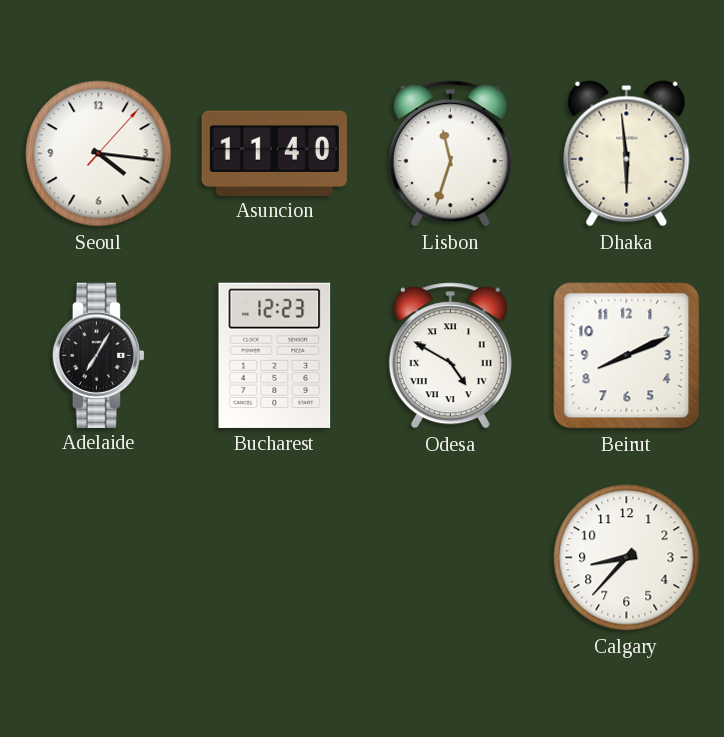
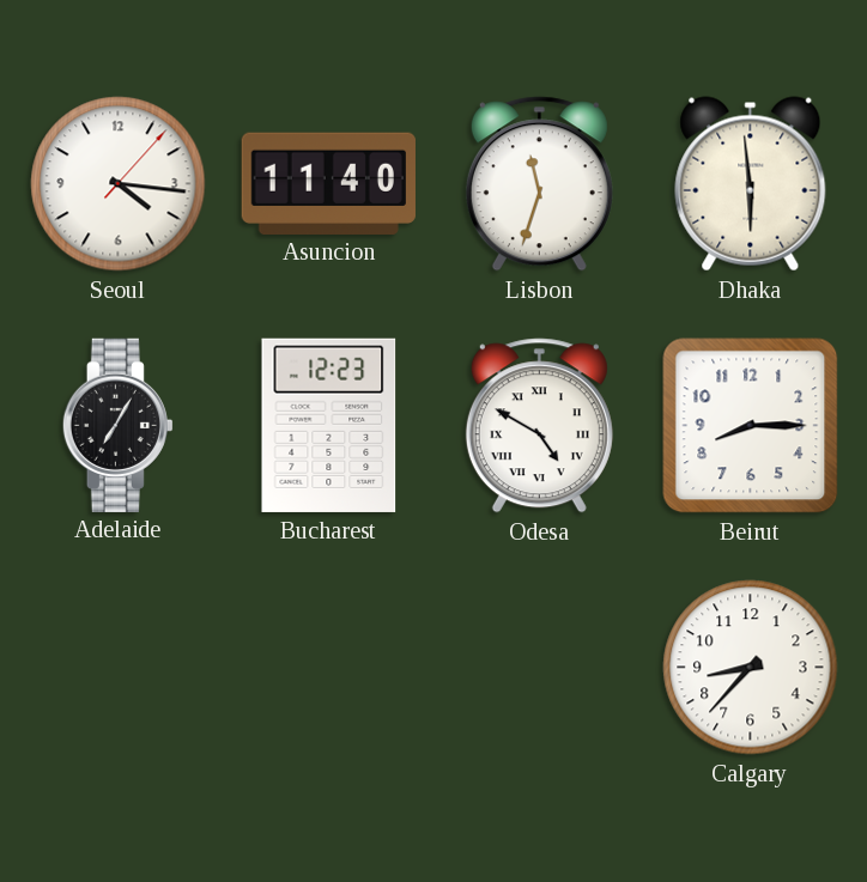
Beirut: 8:11 -> 8:15
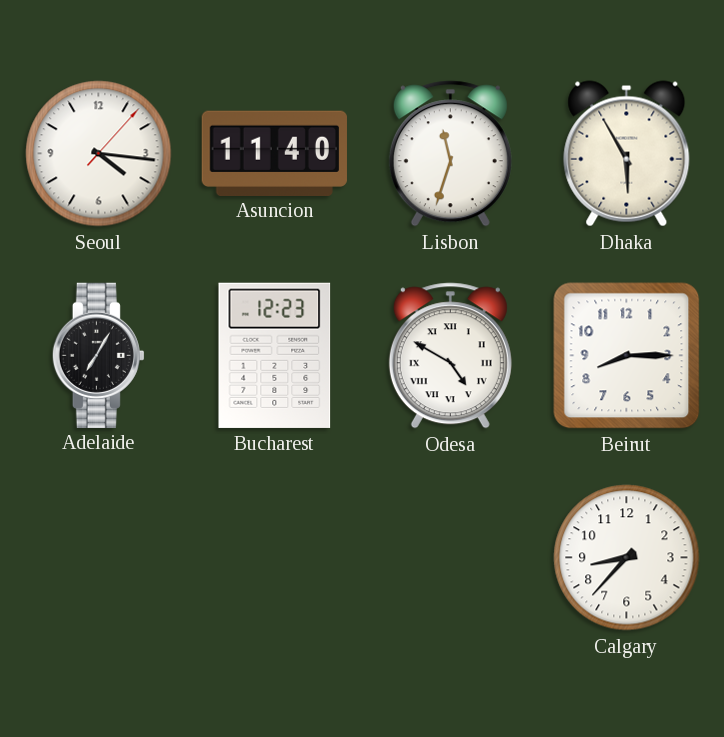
Dhaka: 5:59 -> 5:55
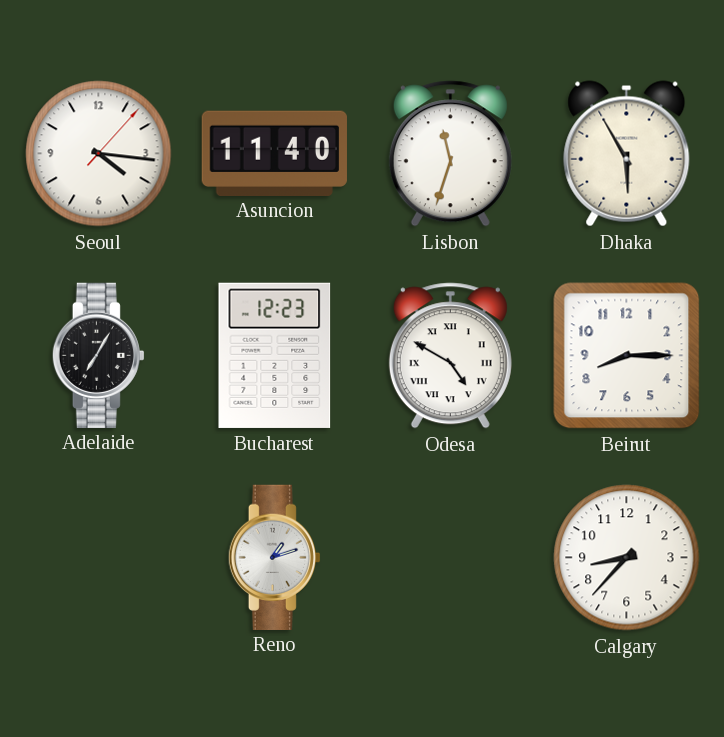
Reno: none -> 1:12
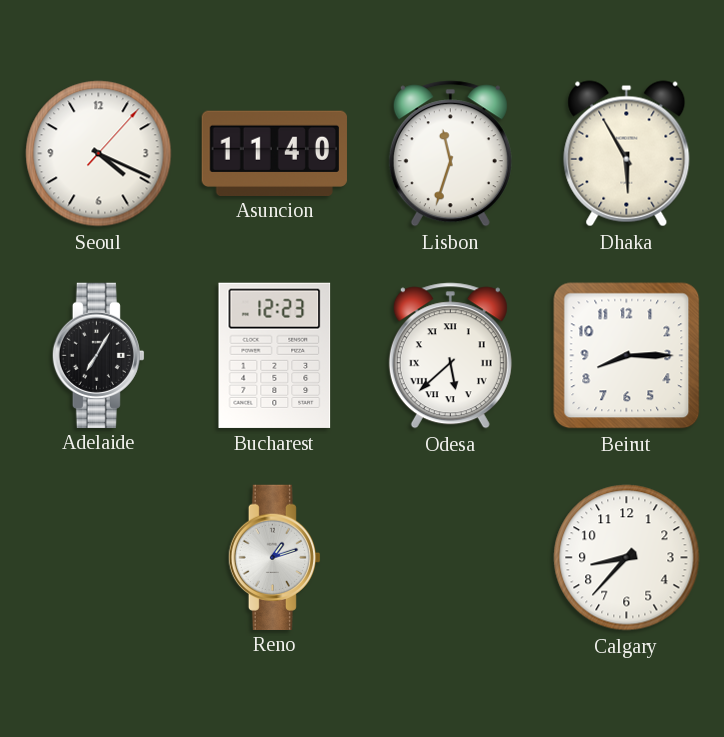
Seoul: 4:16 -> 4:19
Odesa: 4:50 -> 5:38
